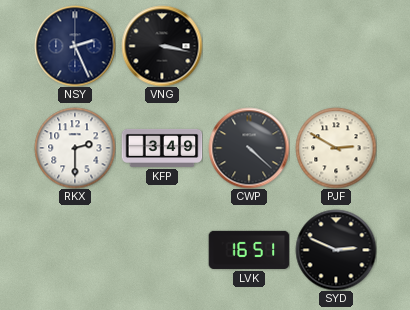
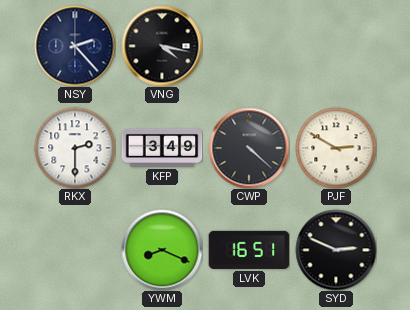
NSY: 2:26 -> 2:23
VNG: 3:17 -> 4:17
YWM: none -> 8:19
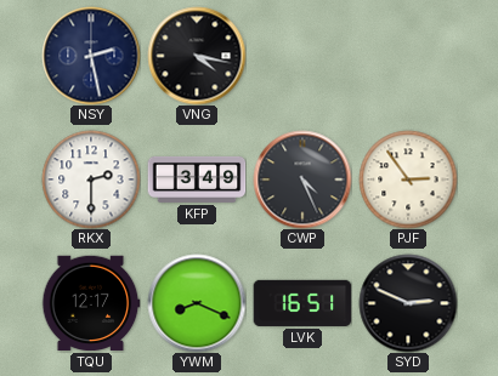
NSY: 2:23 -> 2:28
CWP: 4:22 -> 4:26
PJF: 2:50 -> 2:54
TQU: none -> 12:17
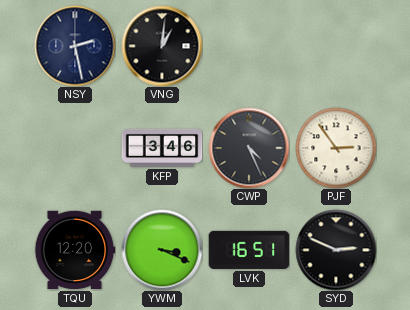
VNG: 4:17 -> 1:01
RKX: 2:30 -> none
KFP: 3:49 -> 3:46
TQU: 12:17 -> 12:20
YWM: 8:19 -> 3:19
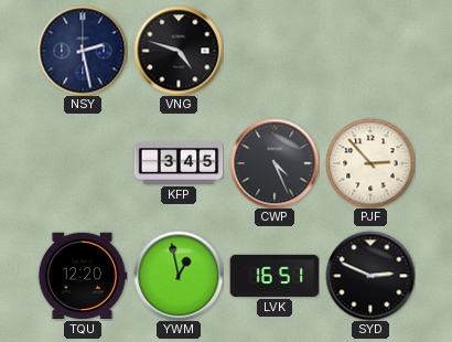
VNG: 1:01 -> 4:48
KFP: 3:46 -> 3:45
PJF: 2:54 -> 2:53
YWM: 3:19 -> 12:58
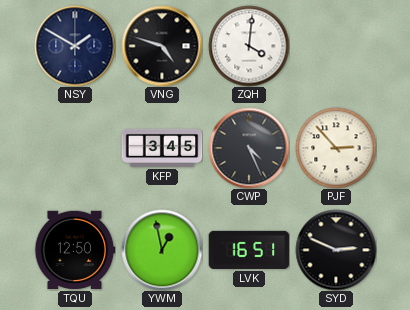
NSY: 2:28 -> 1:50
ZQH: none -> 4:01
TQU: 12:20 -> 12:50
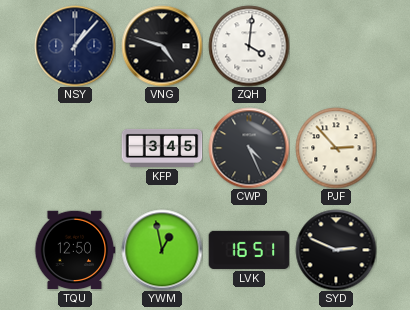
NSY: 1:50 -> 1:07
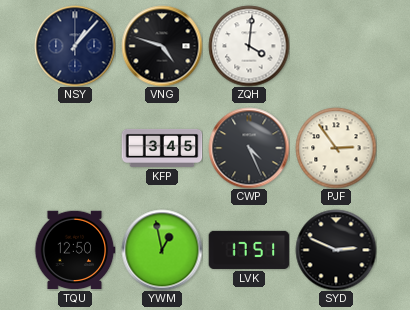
PJF: 2:53 -> 2:54
LVK: 16:51 -> 17:51
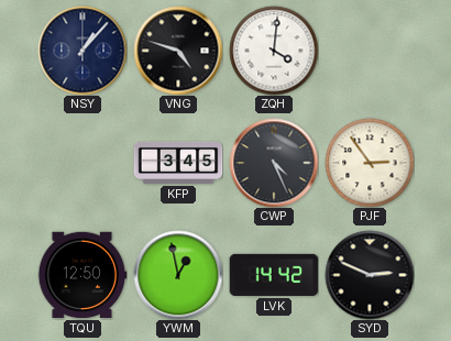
LVK: 17:51 -> 14:42
